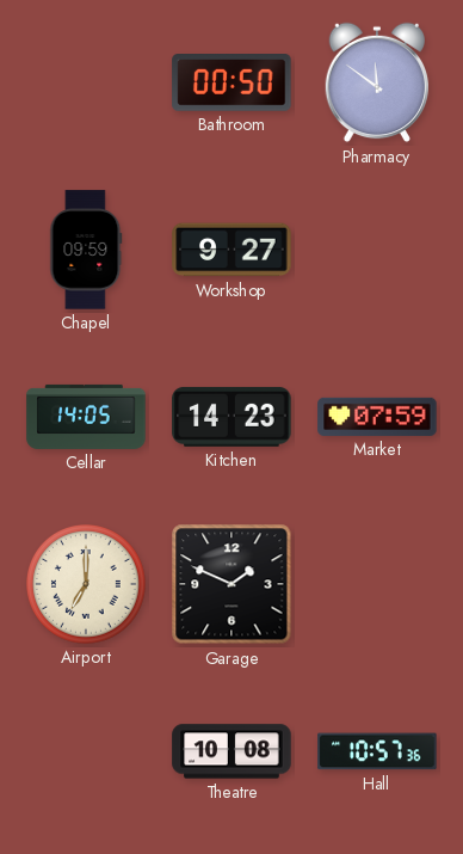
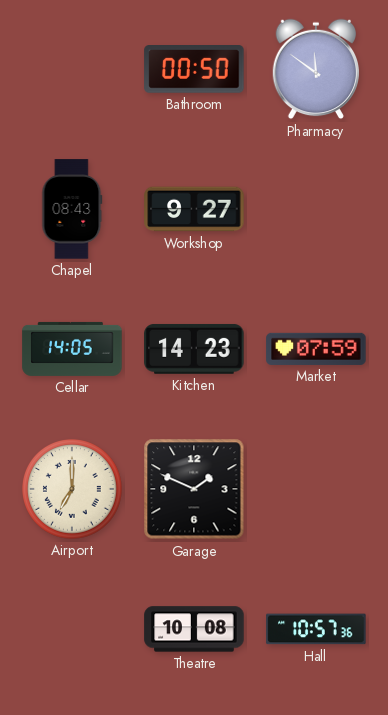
Chapel: 09:59 -> 08:43
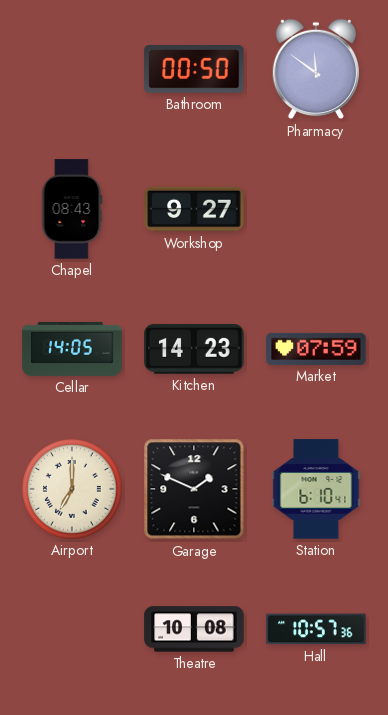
Station: none -> 6:10
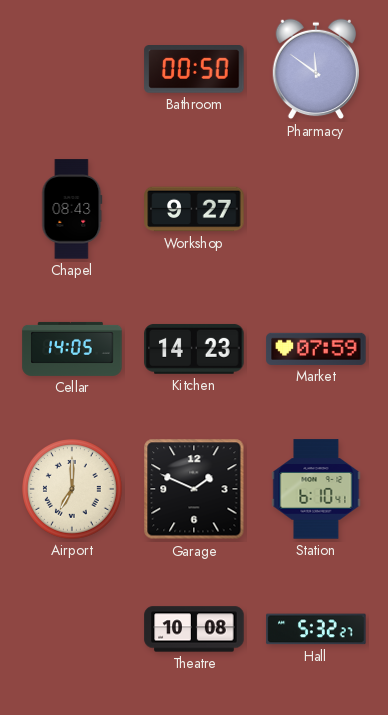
Hall: 10:57 -> 5:32
